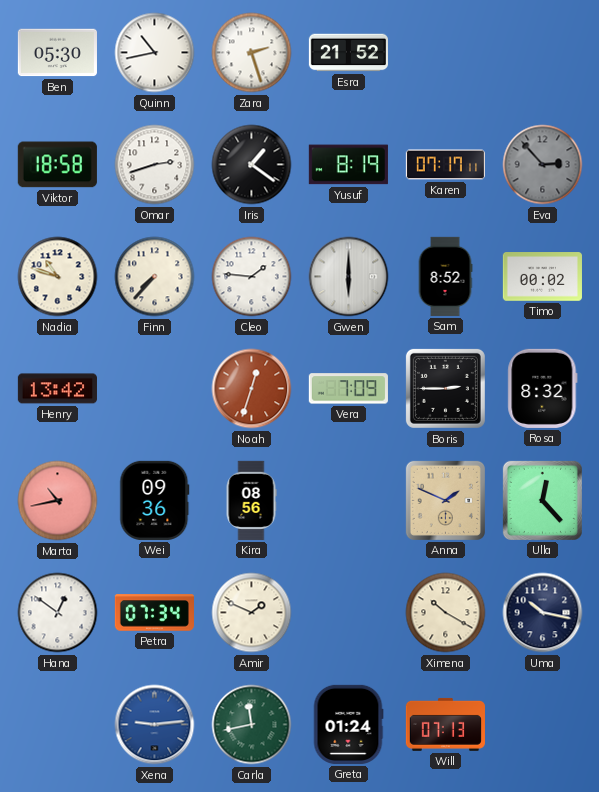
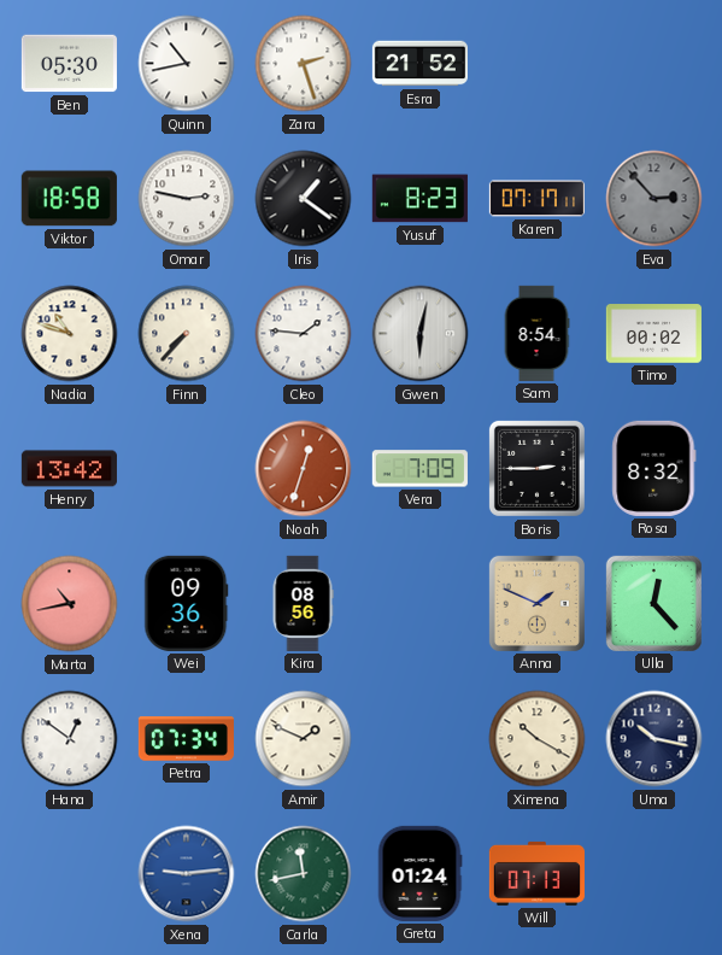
Omar: 2:42 -> 2:47
Yusuf: 8:19 -> 8:23
Gwen: 6:00 -> 6:02
Sam: 8:52 -> 8:54
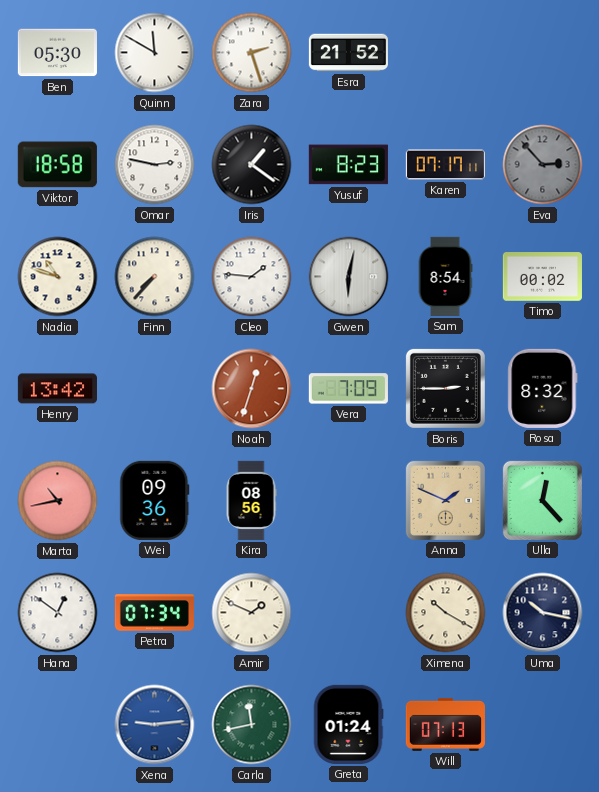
Quinn: 10:43 -> 11:50
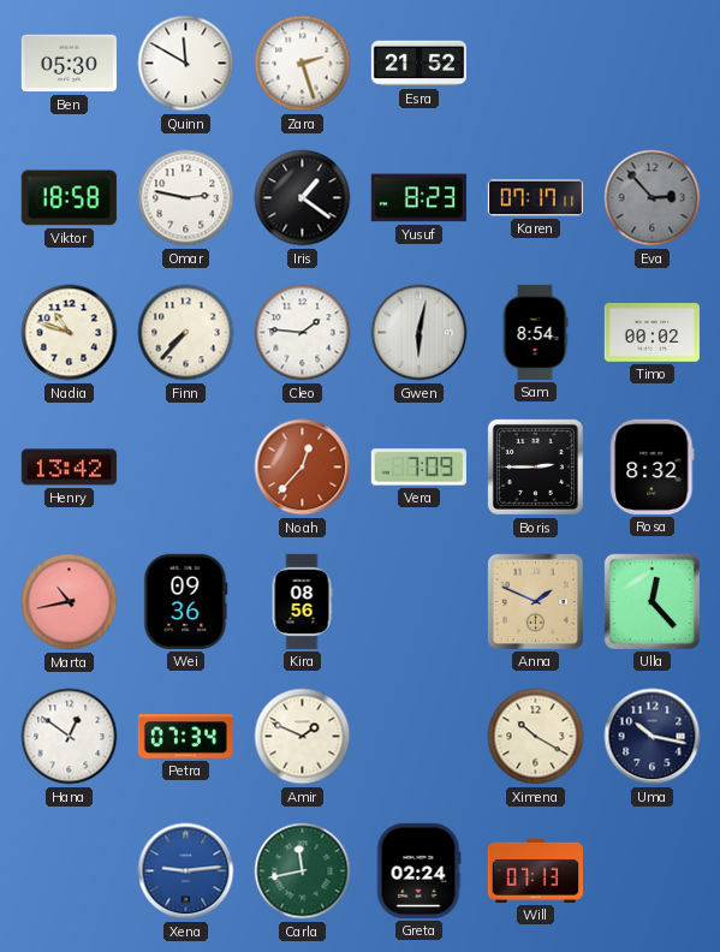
Noah: 12:33 -> 12:37
Greta: 01:24 -> 02:24
